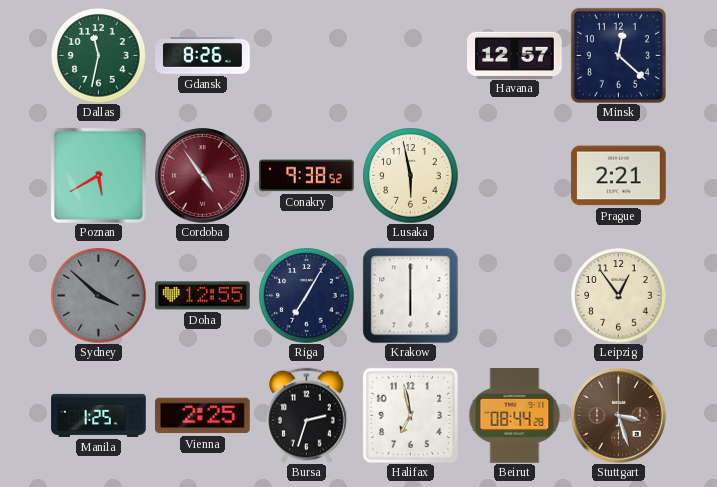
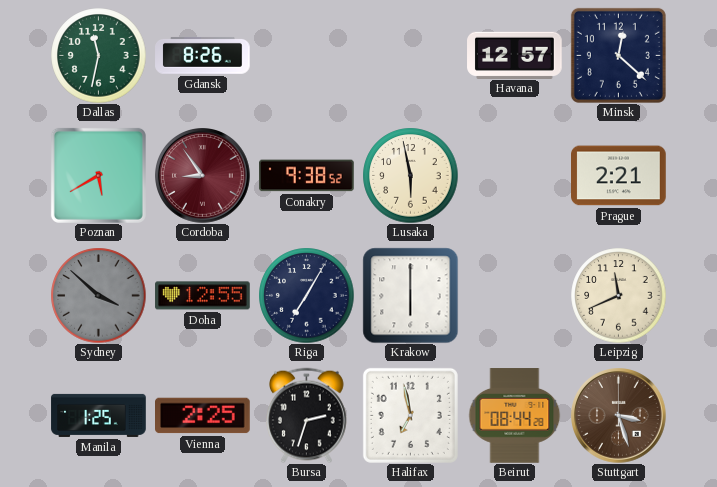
Cordoba: 4:54 -> 8:54
Leipzig: 12:54 -> 11:41
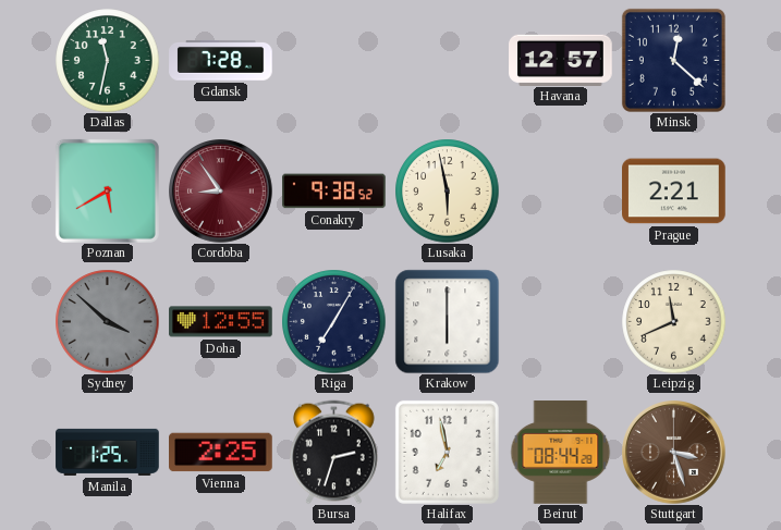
Gdansk: 8:26 -> 7:28
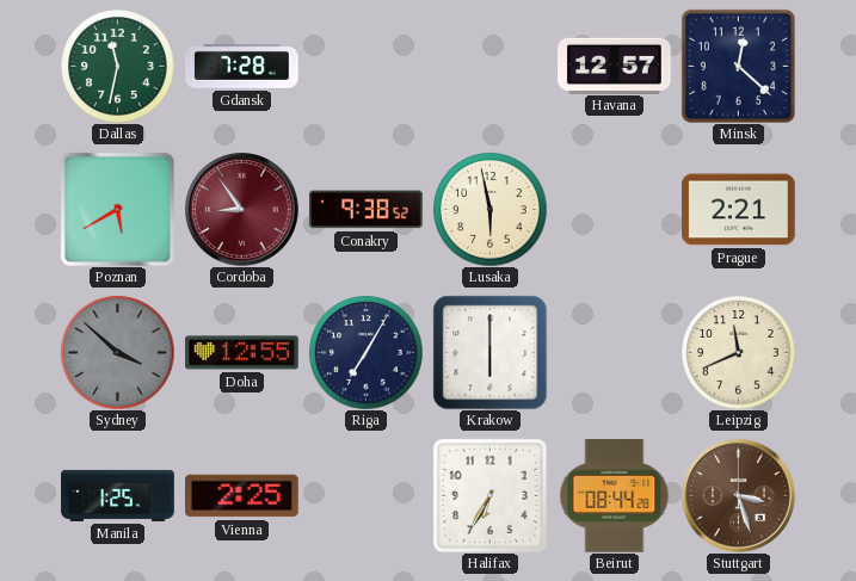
Bursa: 2:33 -> none
Halifax: 6:58 -> 6:35
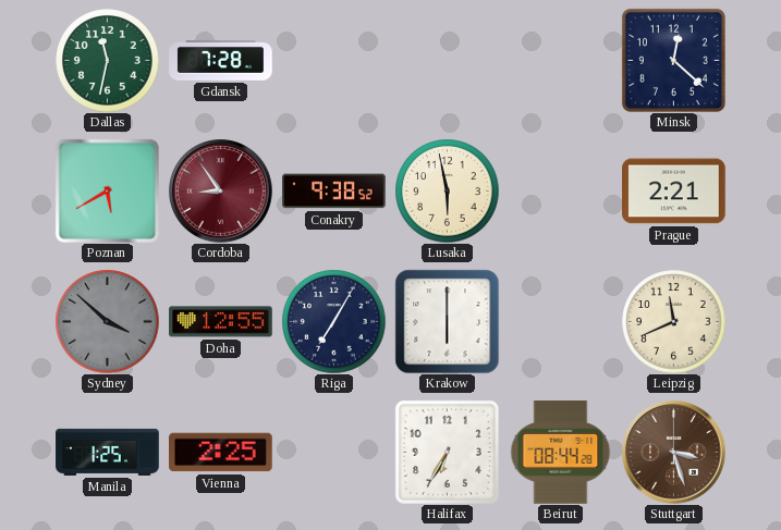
Havana: 12:57 -> none
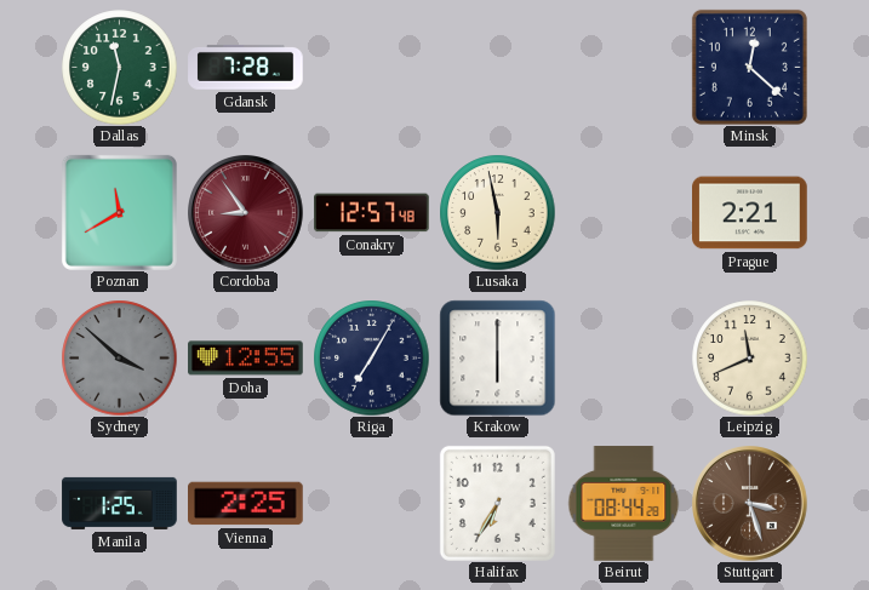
Poznan: 5:40 -> 11:40
Conakry: 9:38 -> 12:57
